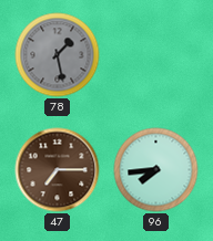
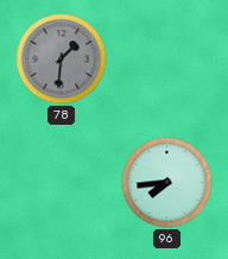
78: 1:28 -> 1:31
47: 7:15 -> none
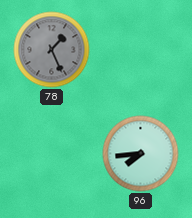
78: 1:31 -> 1:26
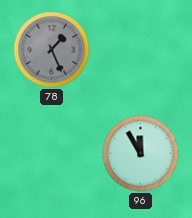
96: 7:44 -> 11:55
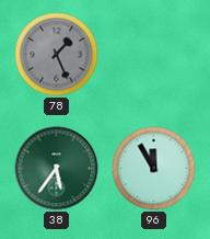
38: none -> 5:36
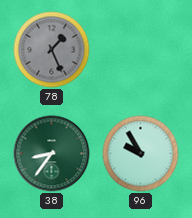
38: 5:36 -> 8:36
96: 11:55 -> 9:55
